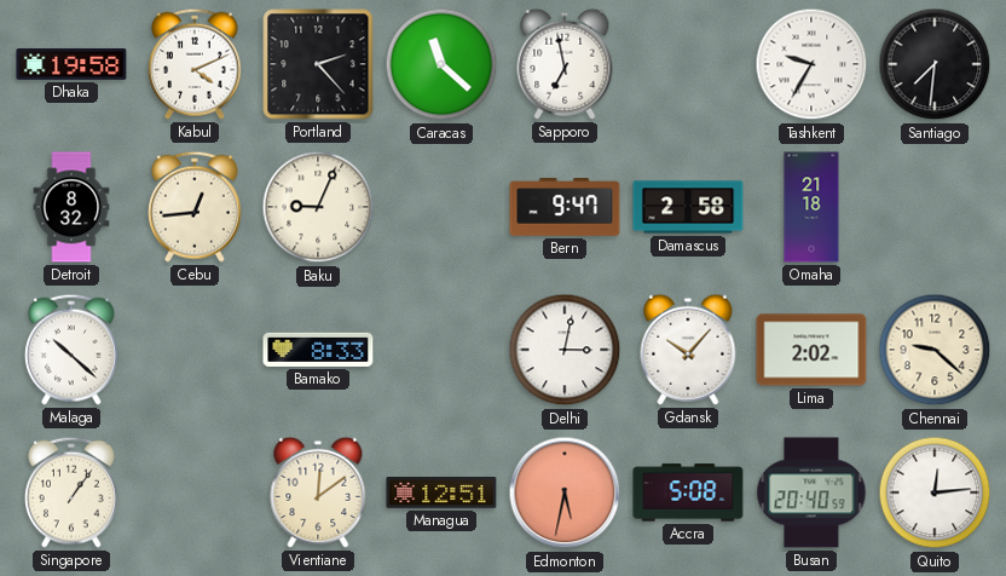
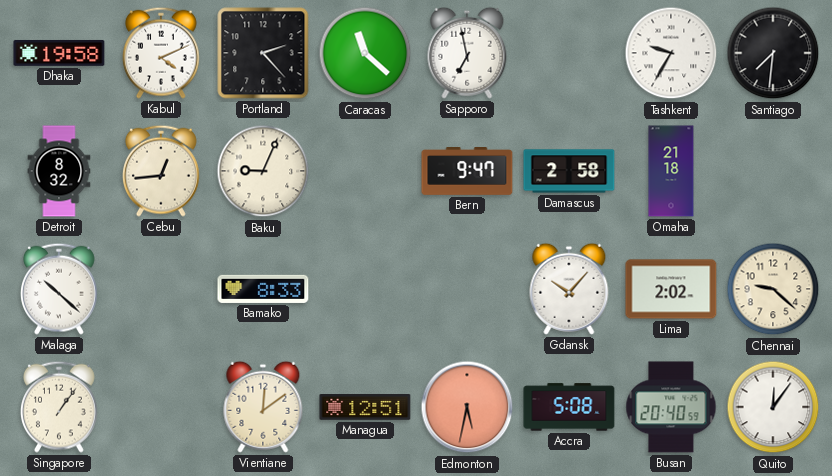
Delhi: 3:02 -> none
Quito: 12:14 -> 12:06
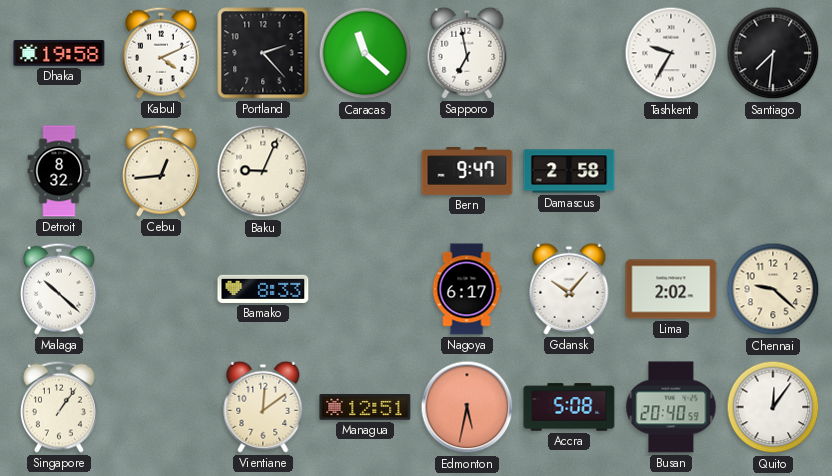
Omaha: 21:18 -> none
Nagoya: none -> 6:17
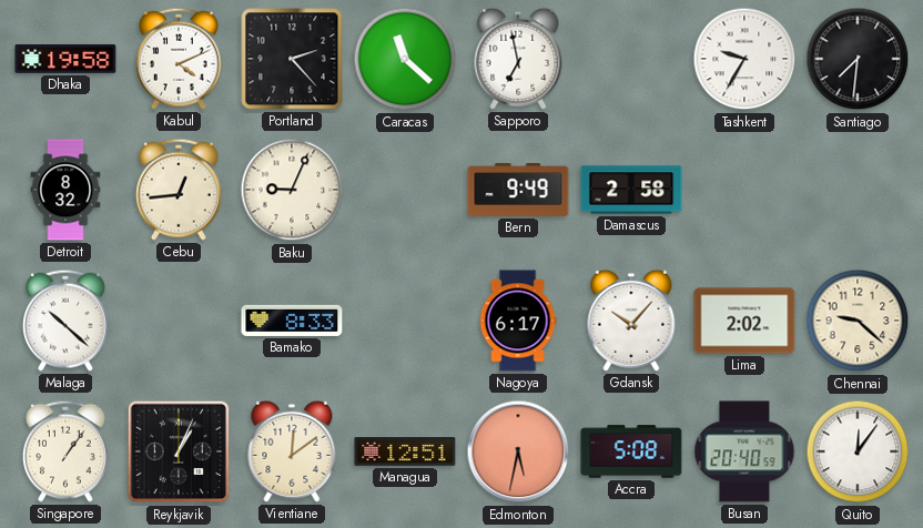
Bern: 9:47 -> 9:49
Reykjavik: none -> 1:04
